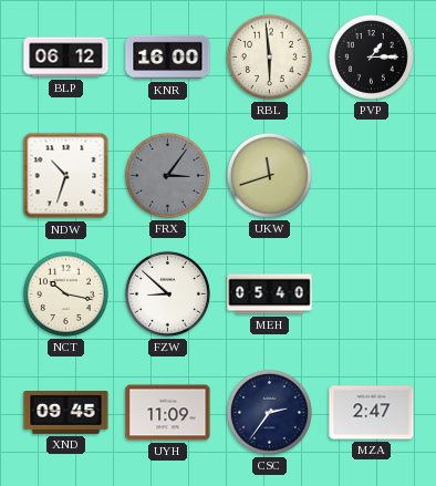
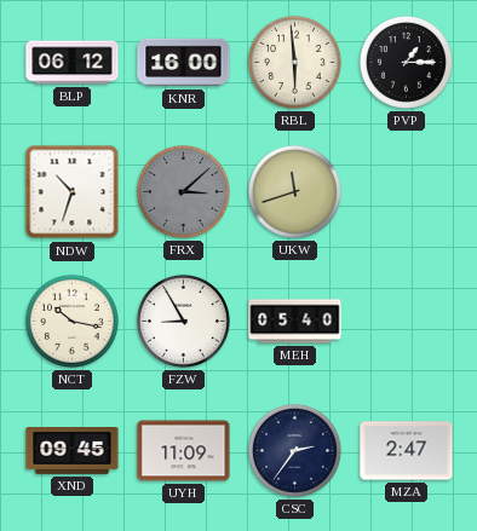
FRX: 3:06 -> 3:08
FZW: 8:52 -> 8:55
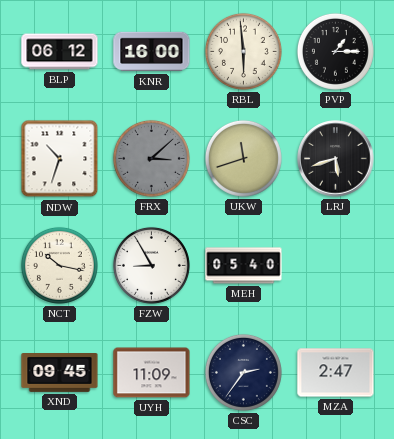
LRJ: none -> 5:42
